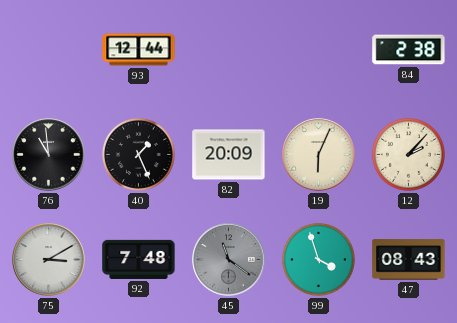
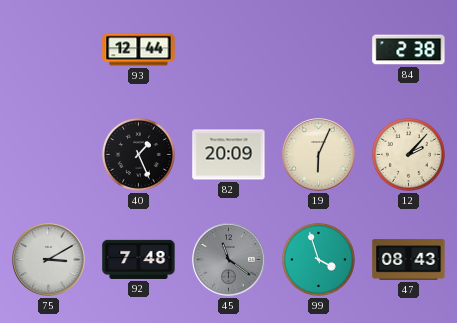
76: 10:59 -> none
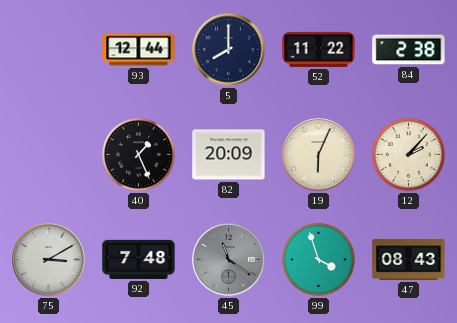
5: none -> 8:00
52: none -> 11:22
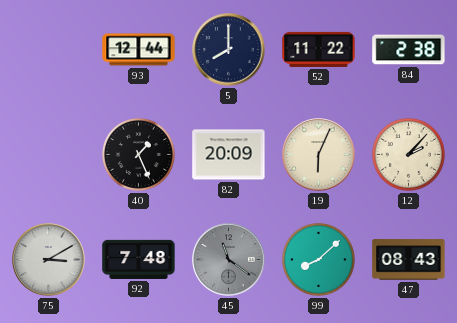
99: 3:57 -> 8:08
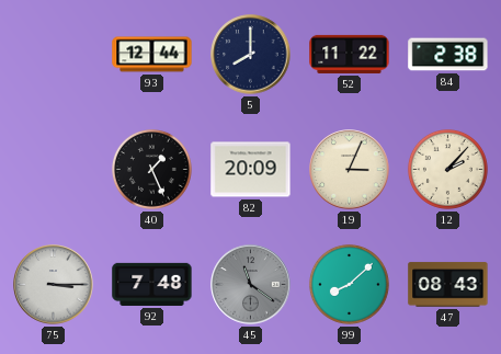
19: 6:04 -> 3:04
75: 3:10 -> 3:15
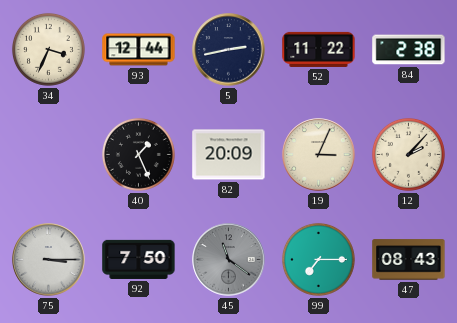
34: none -> 3:34
5: 8:00 -> 2:43
92: 7:48 -> 7:50
99: 8:08 -> 7:15
